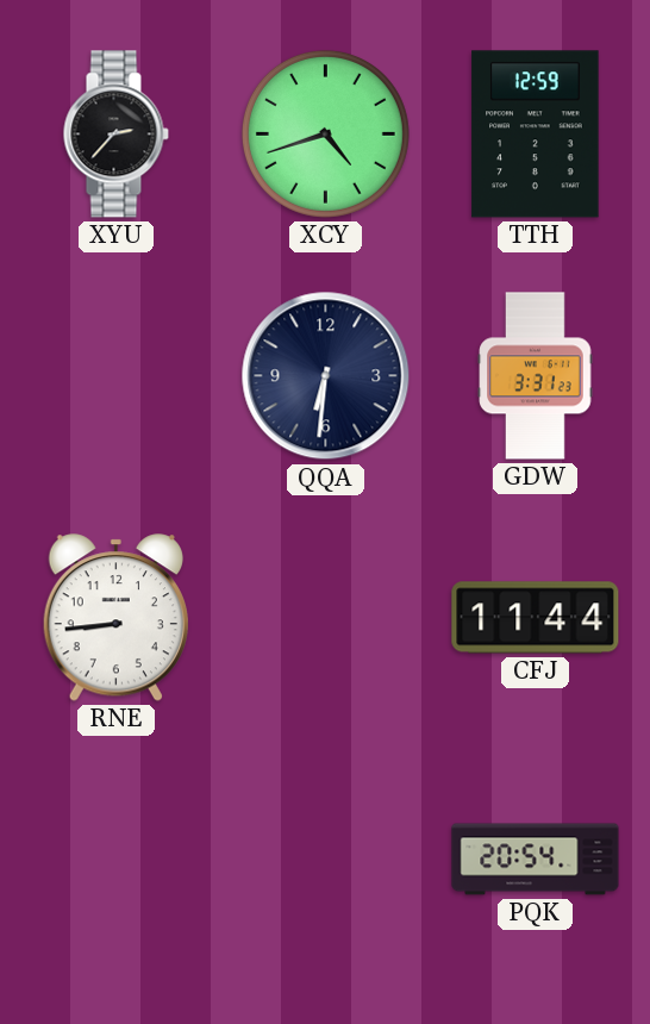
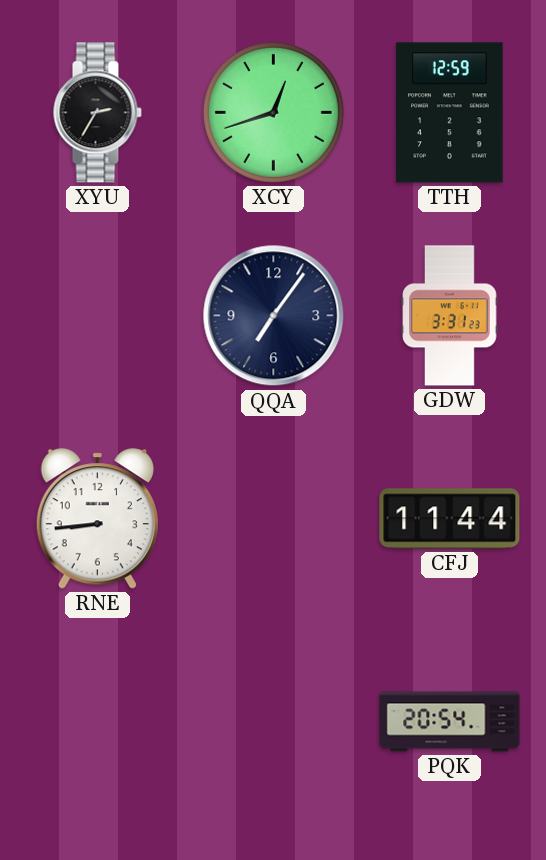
XYU: 2:37 -> 2:35
XCY: 4:42 -> 12:42
QQA: 6:31 -> 7:06
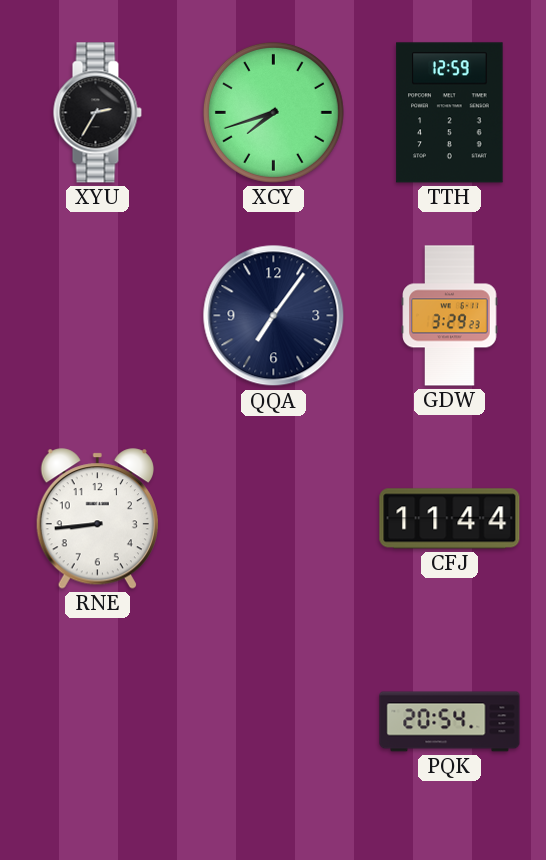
XCY: 12:42 -> 7:42
GDW: 3:31 -> 3:29
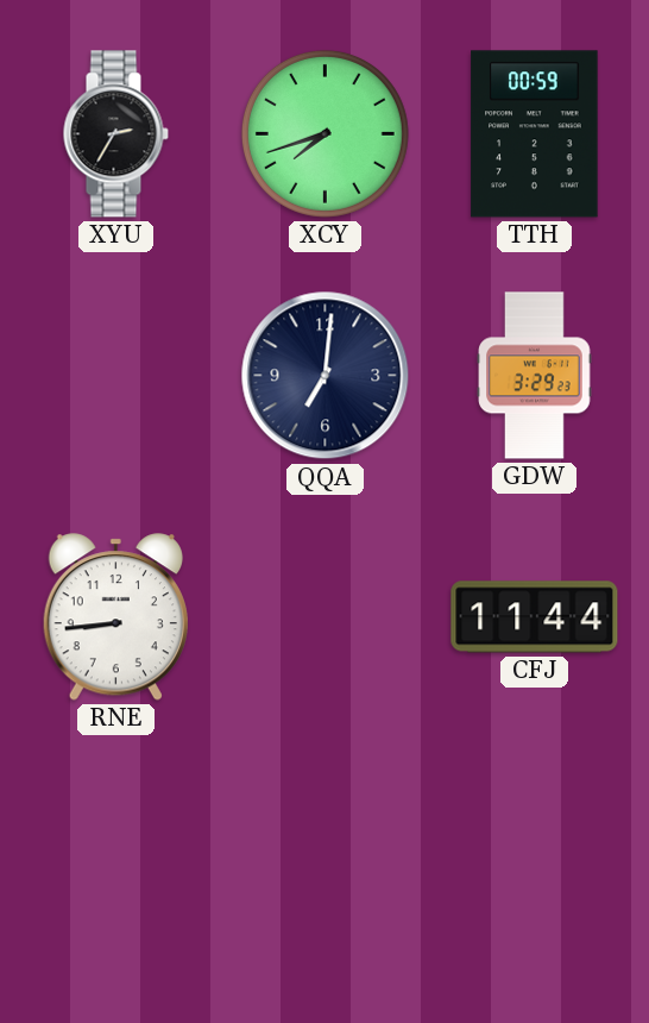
TTH: 12:59 -> 00:59
QQA: 7:06 -> 7:01
PQK: 20:54 -> none
